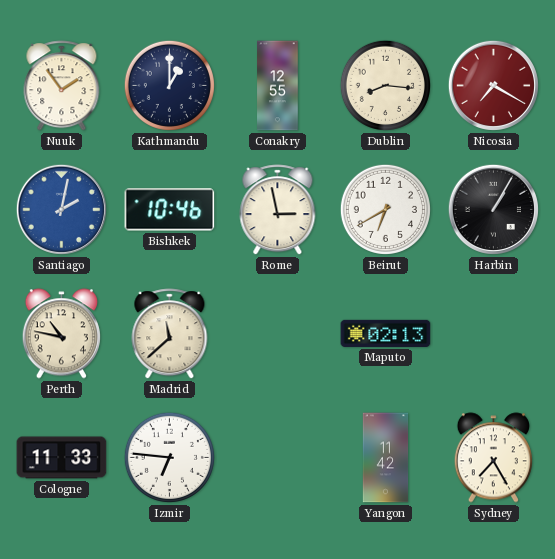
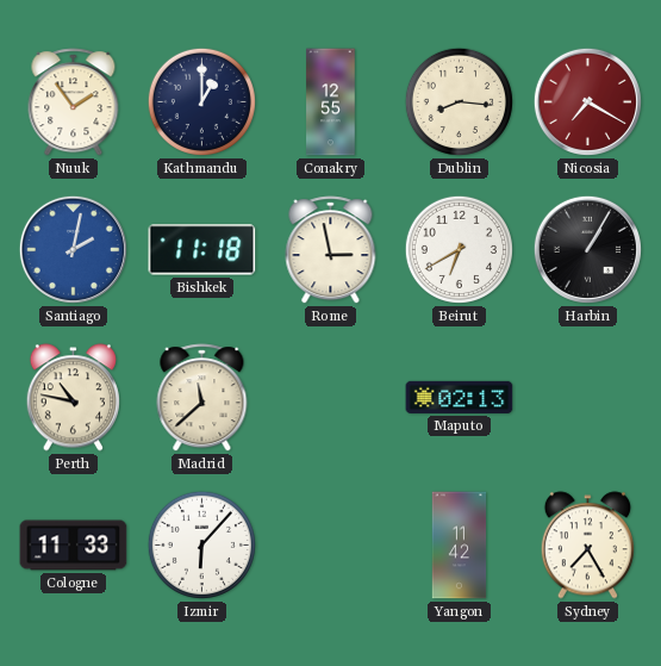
Bishkek: 10:46 -> 11:18
Izmir: 6:46 -> 6:07
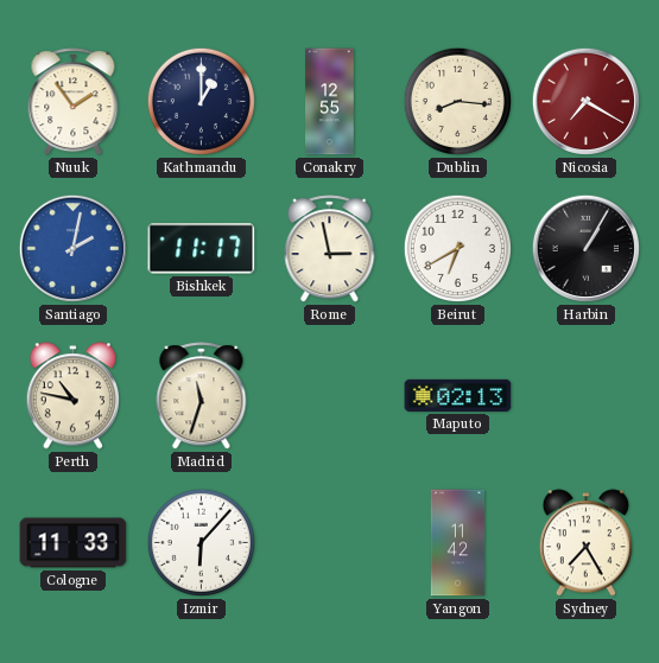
Bishkek: 11:18 -> 11:17
Madrid: 11:38 -> 11:33
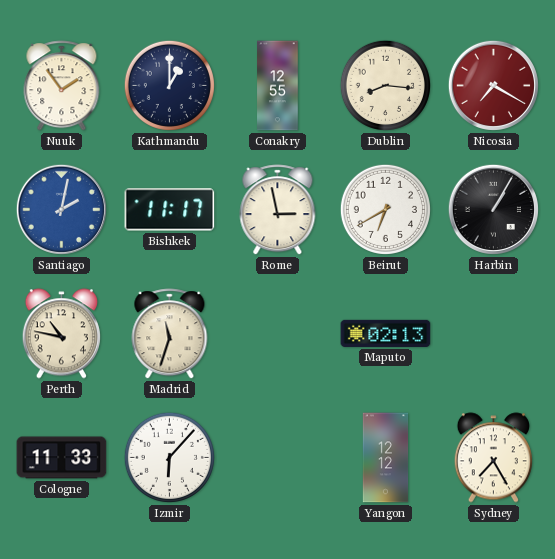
Yangon: 11:42 -> 12:12
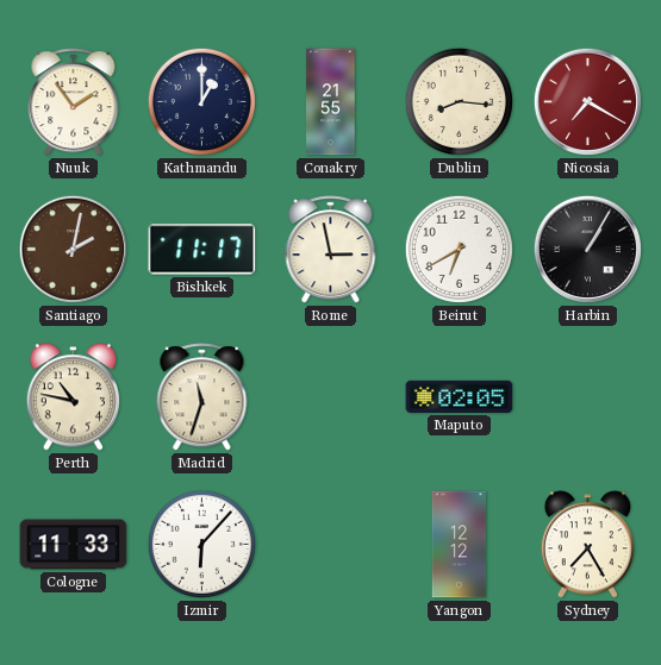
Conakry: 12:55 -> 21:55
Santiago dial: blue -> brown
Maputo: 02:13 -> 02:05
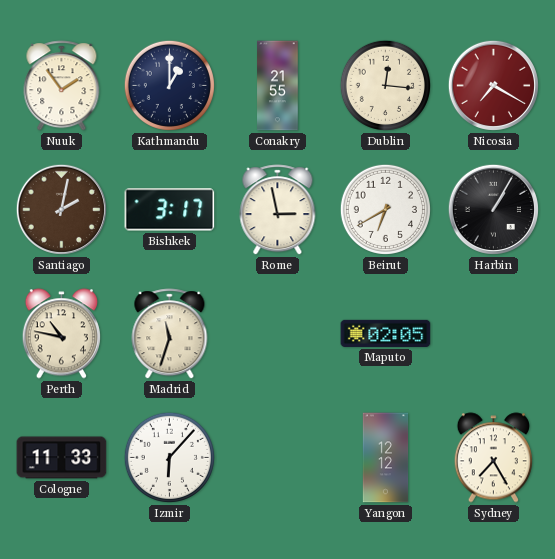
Dublin: 8:16 -> 12:16
Bishkek: 11:17 -> 3:17
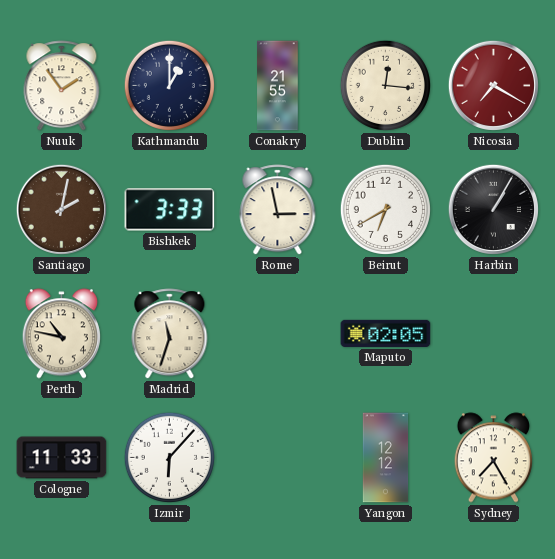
Bishkek: 3:17 -> 3:33
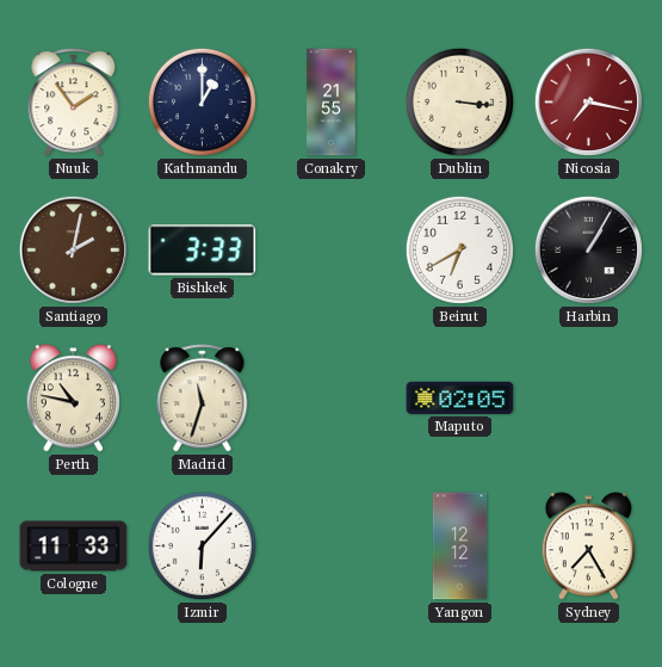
Dublin: 12:16 -> 3:16
Nicosia: 7:20 -> 7:17
Rome: 2:58 -> none
